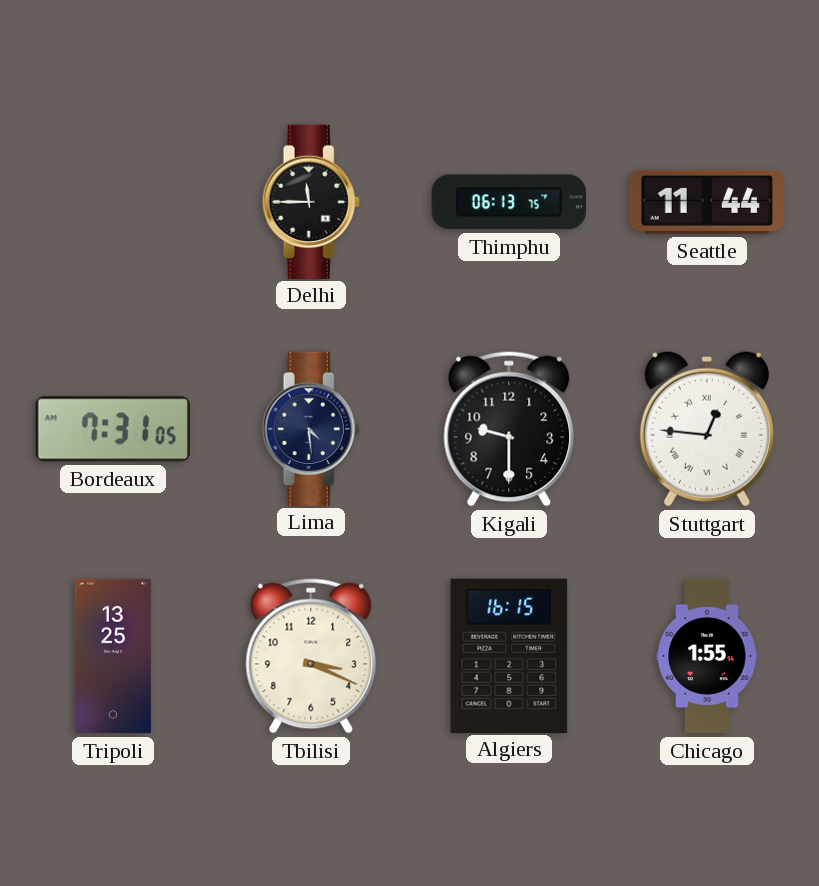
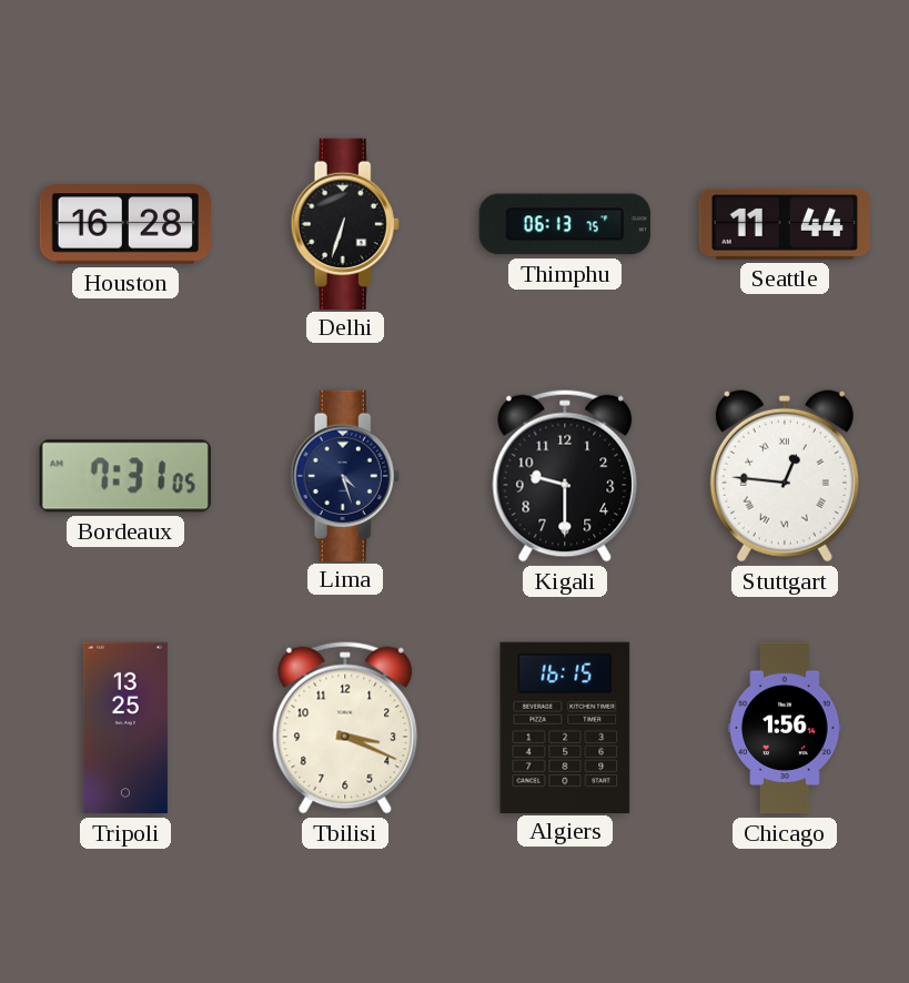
Houston: none -> 16:28
Delhi: 11:45 -> 6:33
Lima: 4:29 -> 4:27
Chicago: 1:55 -> 1:56
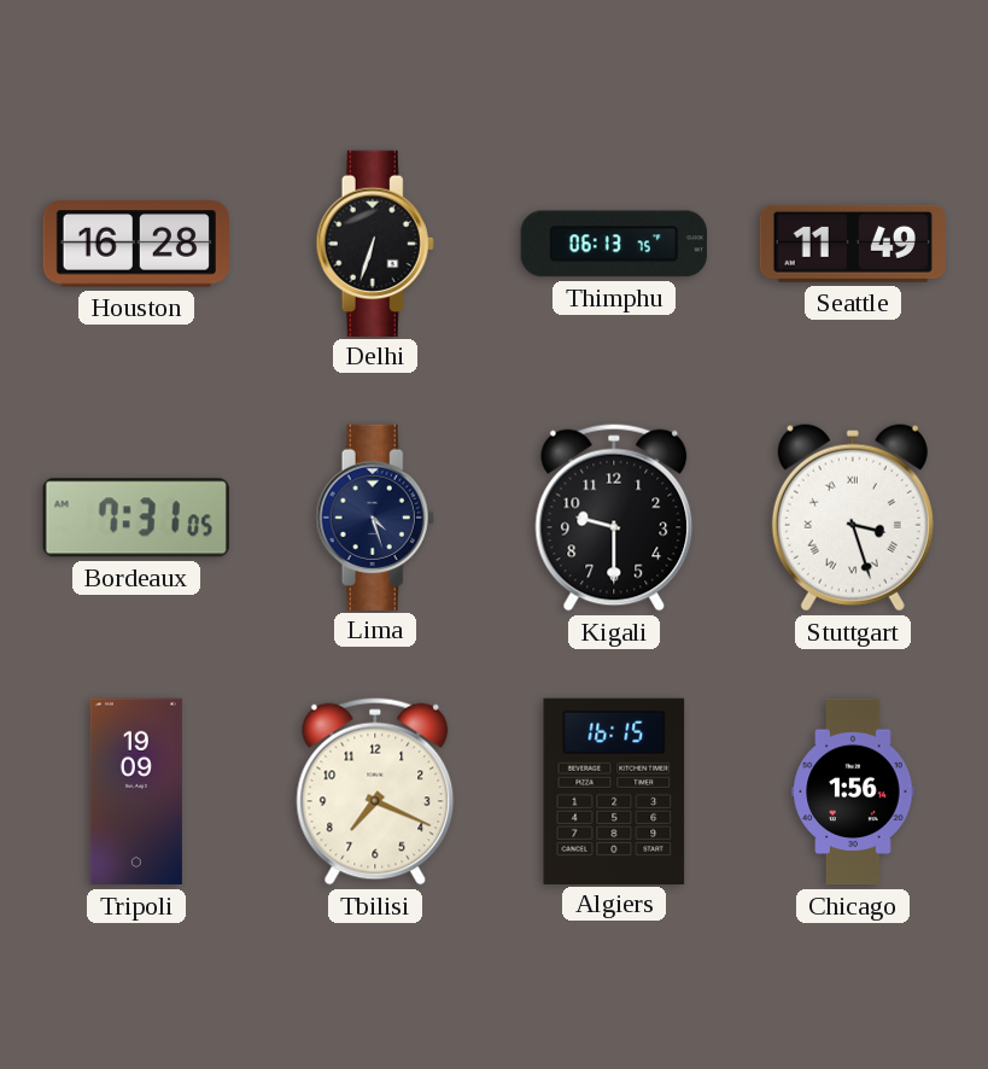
Seattle: 11:44 -> 11:49
Stuttgart: 12:46 -> 3:27
Tripoli: 13:25 -> 19:09
Tbilisi: 3:19 -> 7:19
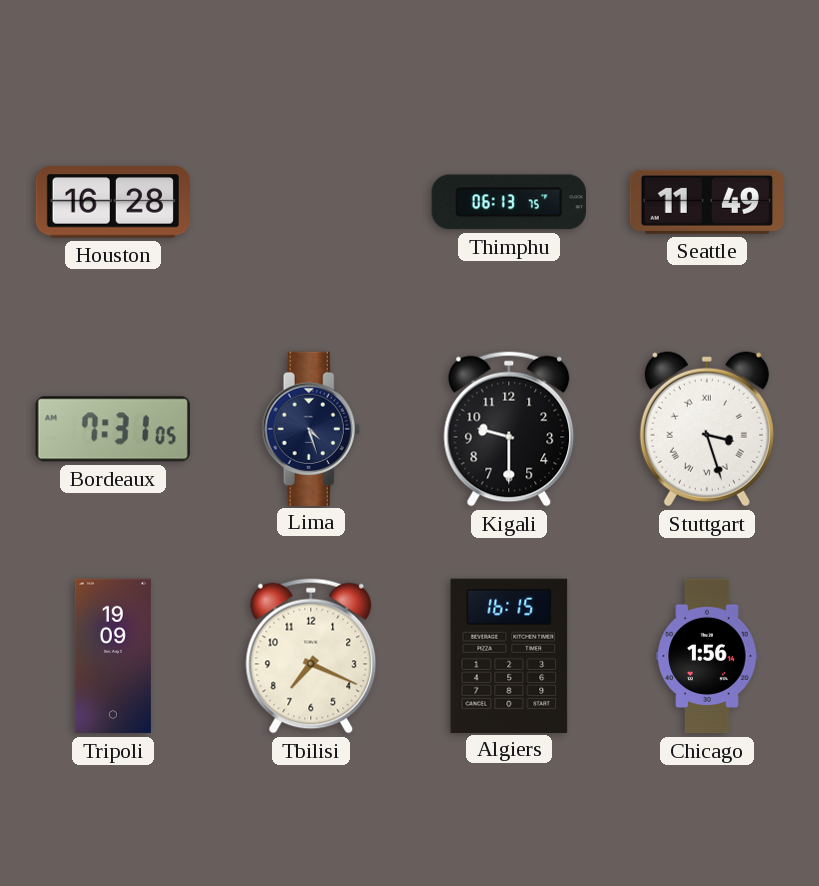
Delhi: 6:33 -> none
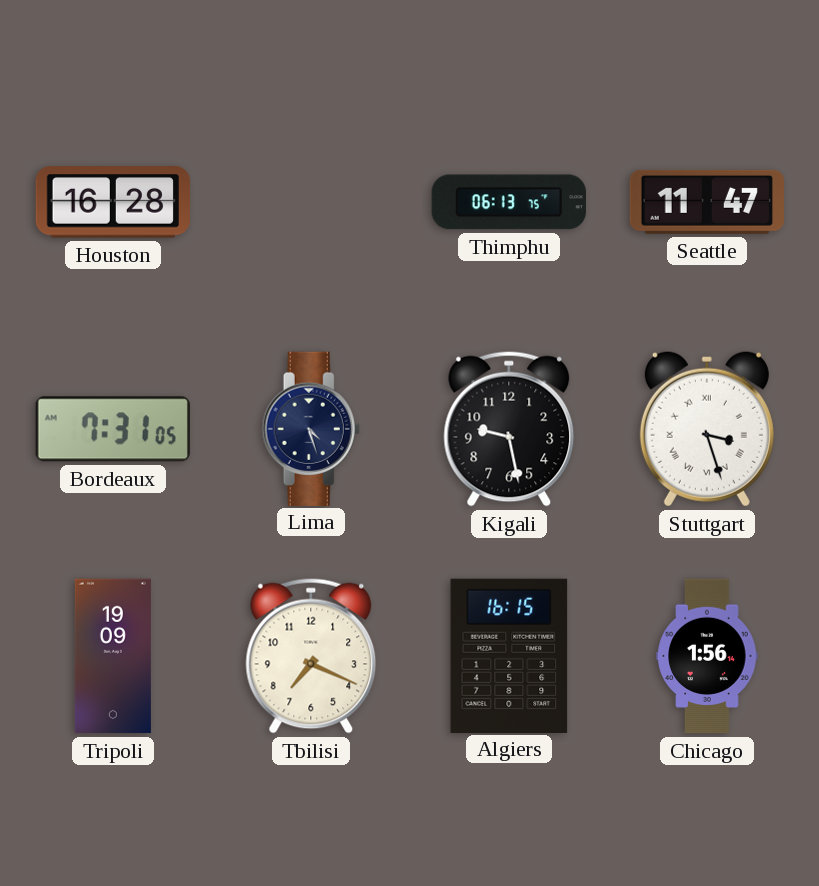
Seattle: 11:49 -> 11:47
Kigali: 9:30 -> 9:28
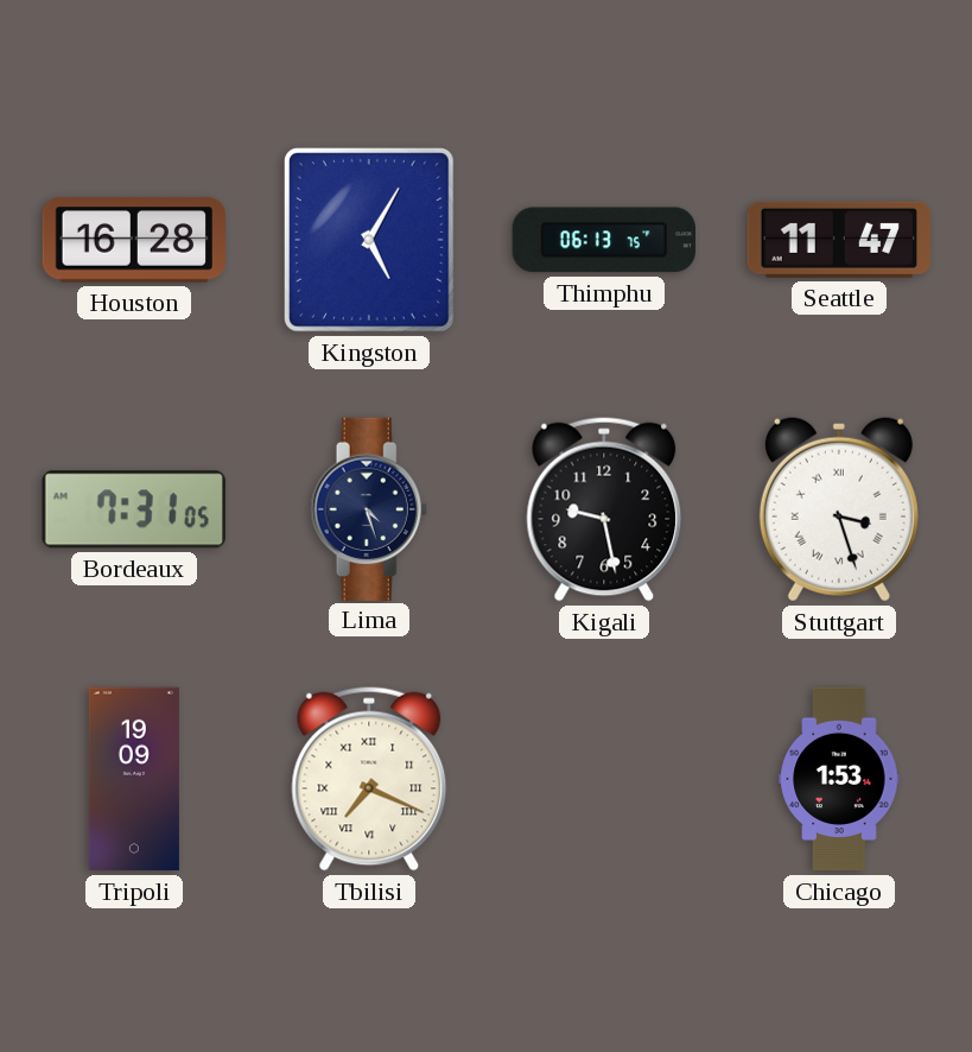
Kingston: none -> 5:05
Tbilisi numerals: Arabic -> Roman
Algiers: 16:15 -> none
Chicago: 1:56 -> 1:53
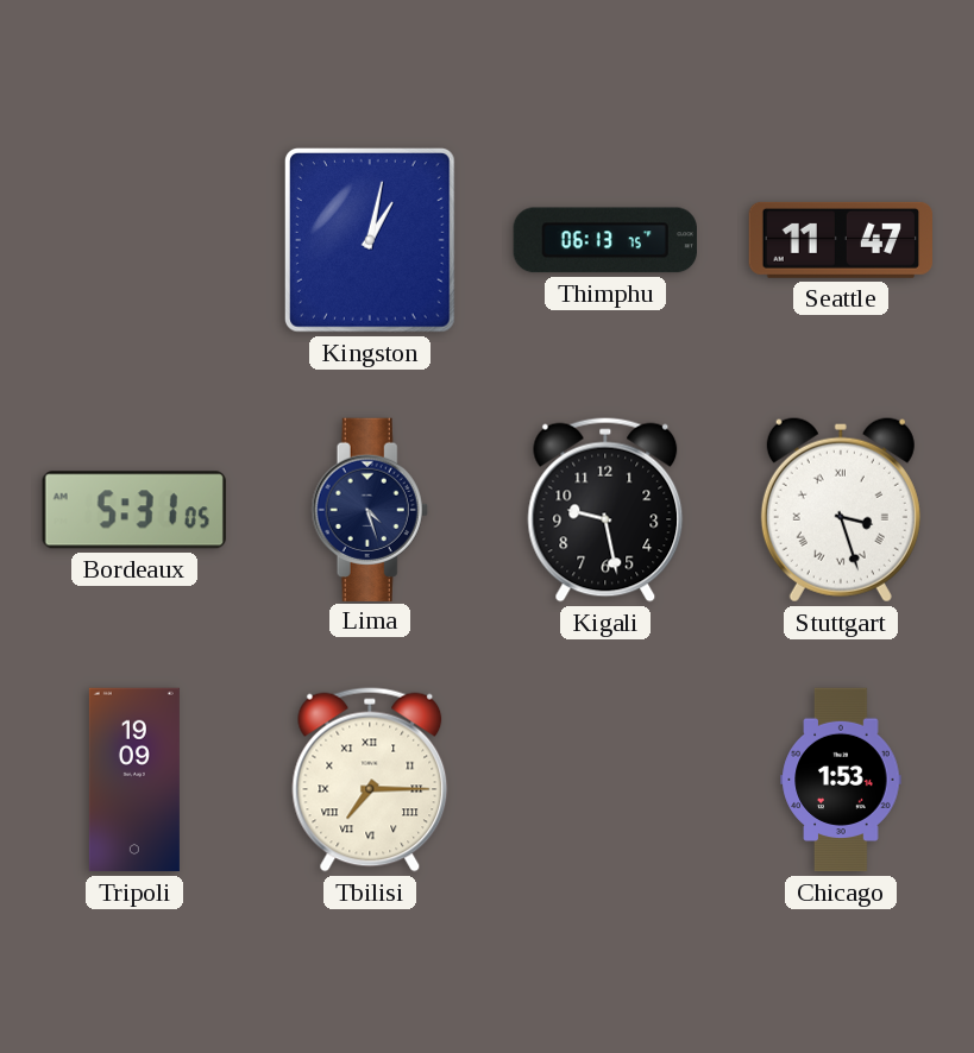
Houston: 16:28 -> none
Kingston: 5:05 -> 1:02
Bordeaux: 7:31 -> 5:31
Tbilisi: 7:19 -> 7:15
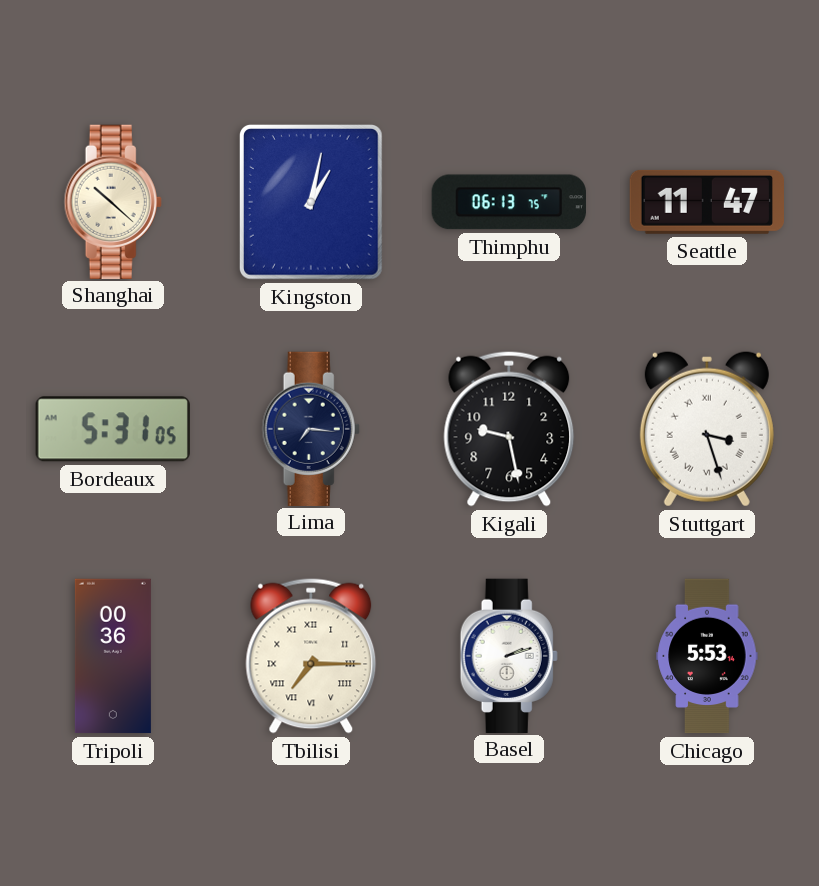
Shanghai: none -> 10:22
Lima: 4:27 -> 7:16
Tripoli: 19:09 -> 00:36
Basel: none -> 2:12
Chicago: 1:53 -> 5:53
